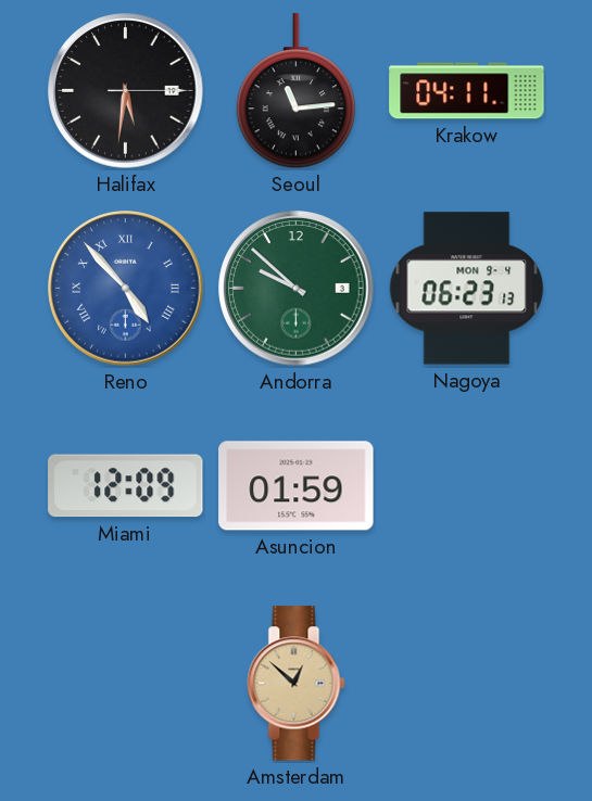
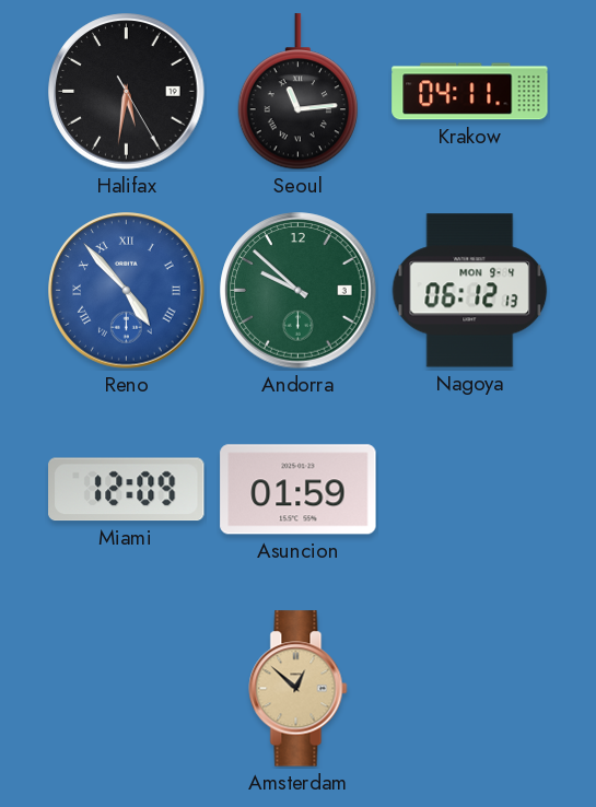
Halifax: 5:31:15 -> 5:31:25
Nagoya: 06:23 -> 06:12
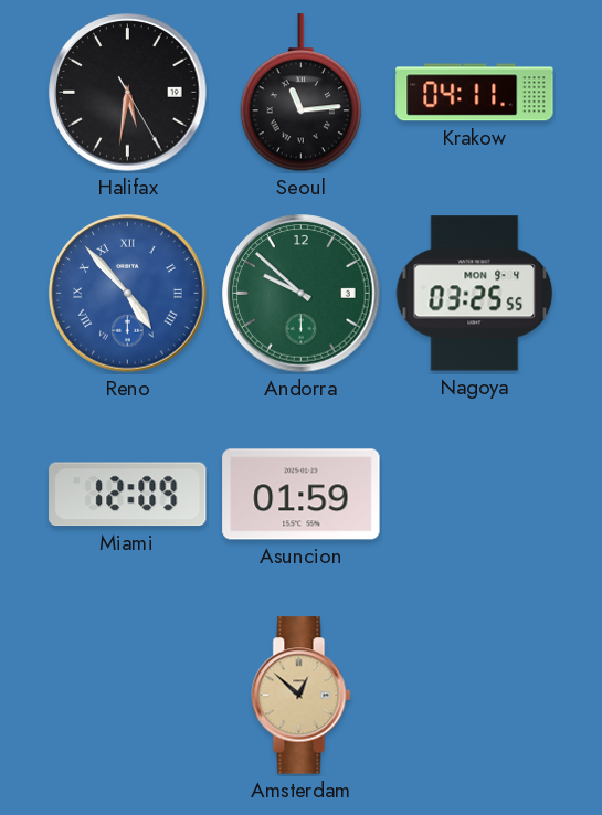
Nagoya: 06:12 -> 03:25
